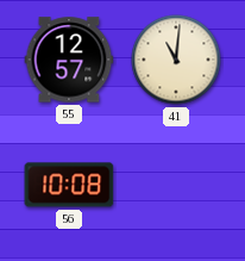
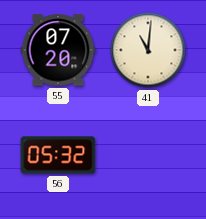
55: 12:57 -> 07:20
56: 10:08 -> 05:32
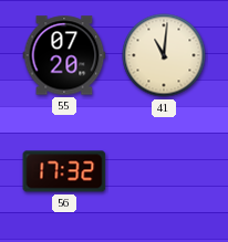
56: 05:32 -> 17:32
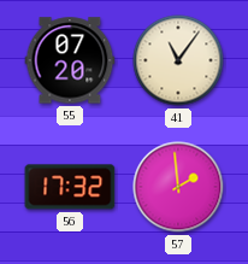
41: 11:01 -> 11:06
57: none -> 1:59
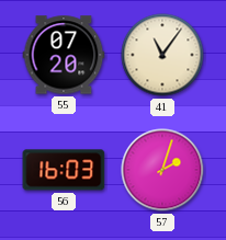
56: 17:32 -> 16:03
57: 1:59 -> 2:03
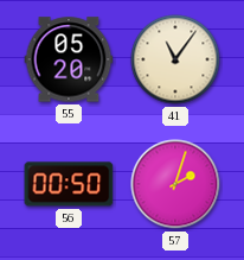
55: 07:20 -> 05:20
56: 16:03 -> 00:50
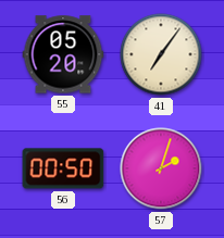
41: 11:06 -> 7:06
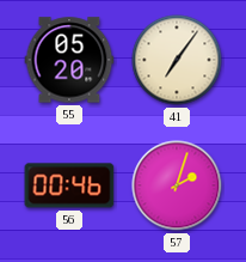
56: 00:50 -> 00:46
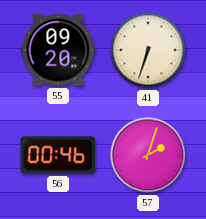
55: 05:20 -> 09:20
41: 7:06 -> 6:33
